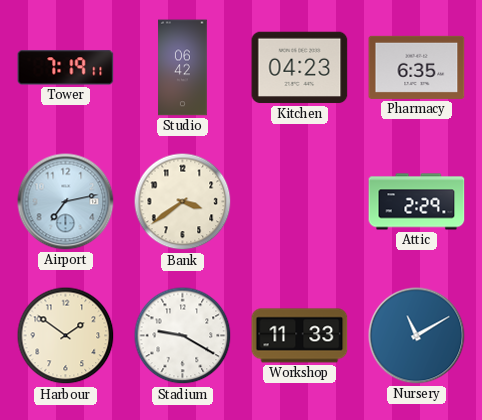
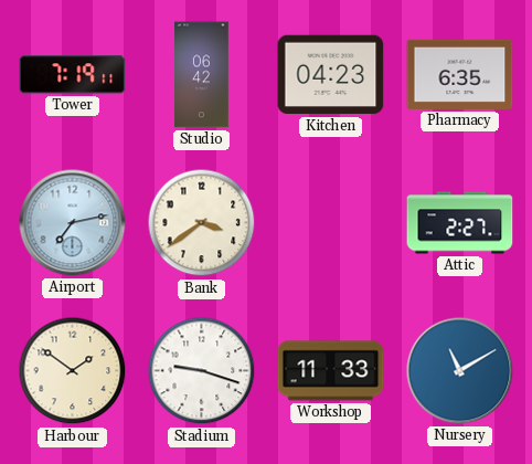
Attic: 2:29 -> 2:27
Stadium: 9:20 -> 9:18
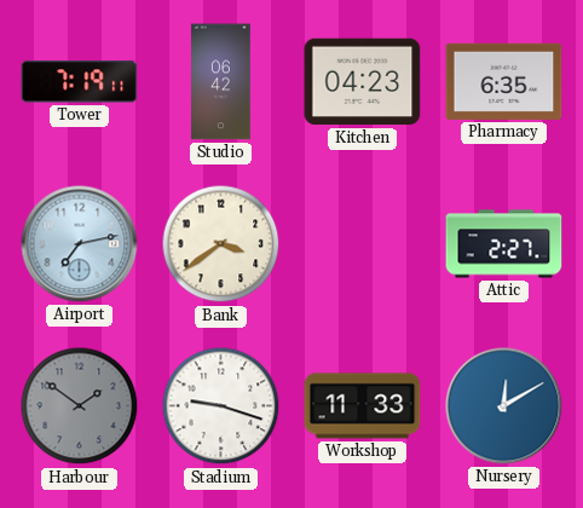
Harbour dial: cream -> grey
Nursery: 11:10 -> 12:10
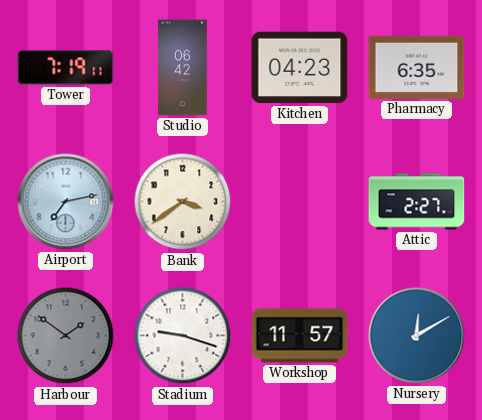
Workshop: 11:33 -> 11:57
